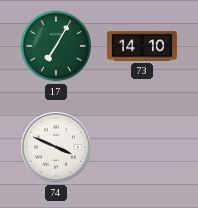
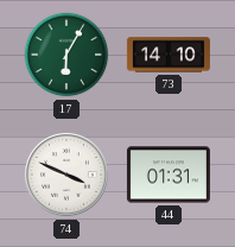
17: 7:05 -> 6:05
44: none -> 01:31
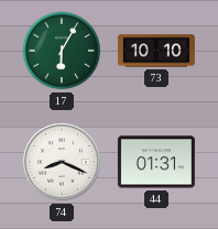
73: 14:10 -> 10:10
74: 3:49 -> 8:19
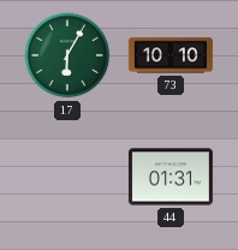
74: 8:19 -> none
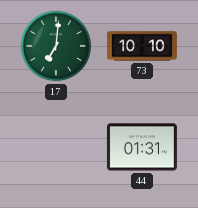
17: 6:05 -> 7:01
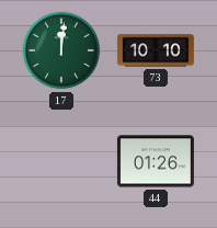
17: 7:01 -> 12:01
44: 01:31 -> 01:26
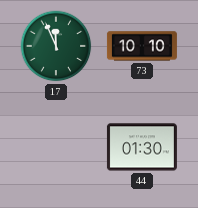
17: 12:01 -> 11:56
44: 01:26 -> 01:30
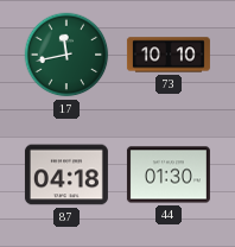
17: 11:56 -> 11:43
87: none -> 04:18
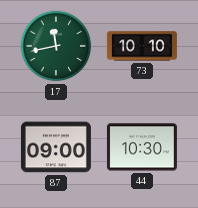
87: 04:18 -> 09:00
44: 01:30 -> 10:30
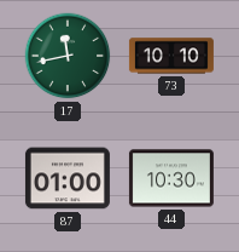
87: 09:00 -> 01:00
